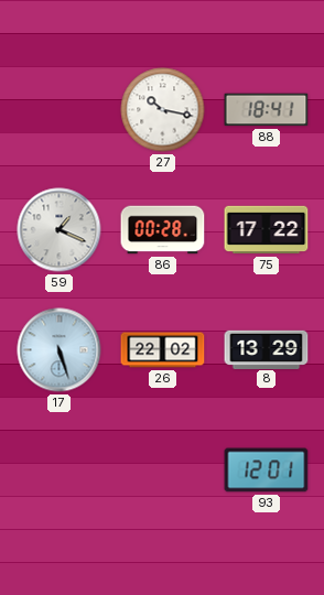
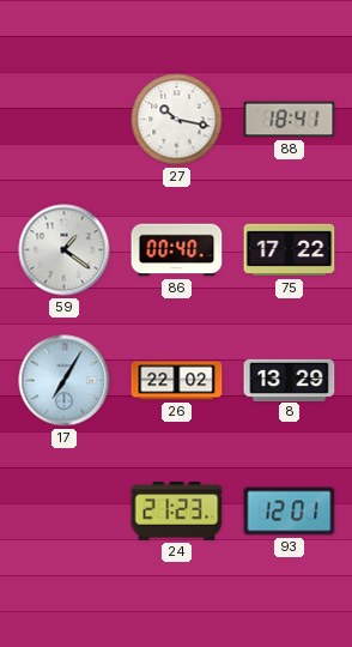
59: 1:19 -> 1:21
86: 00:28 -> 00:40
17: 5:27 -> 7:05
24: none -> 21:23
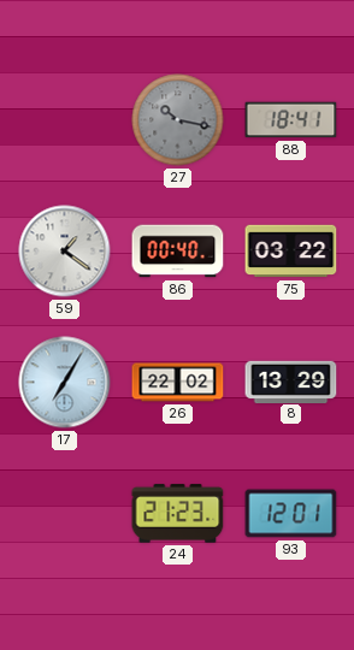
27 dial: white -> grey
75: 17:22 -> 03:22
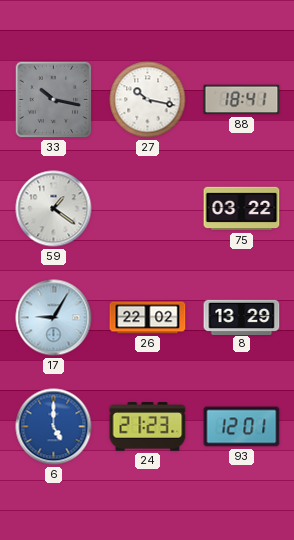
33: none -> 10:17
27 dial: grey -> white
86: 00:40 -> none
17: 7:05 -> 9:05
6: none -> 5:00
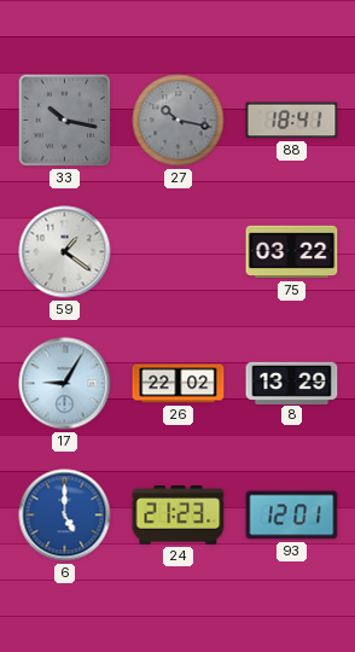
27 dial: white -> grey
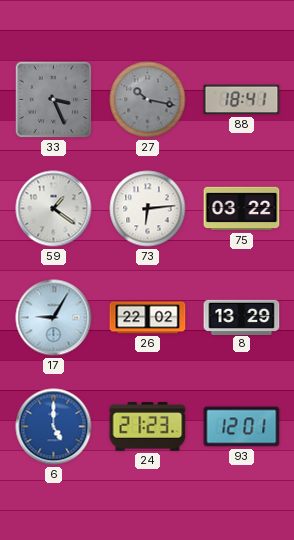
33: 10:17 -> 3:26
73: none -> 6:14
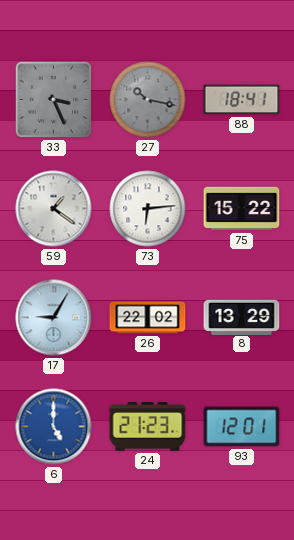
75: 03:22 -> 15:22
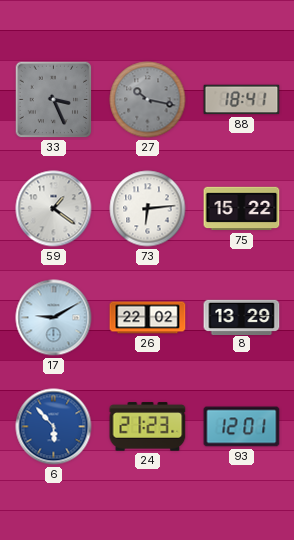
17: 9:05 -> 9:10
6: 5:00 -> 5:53
